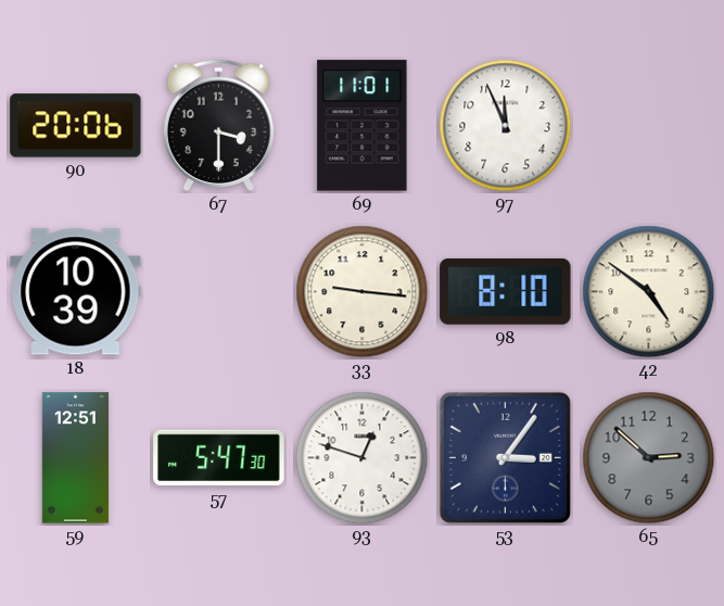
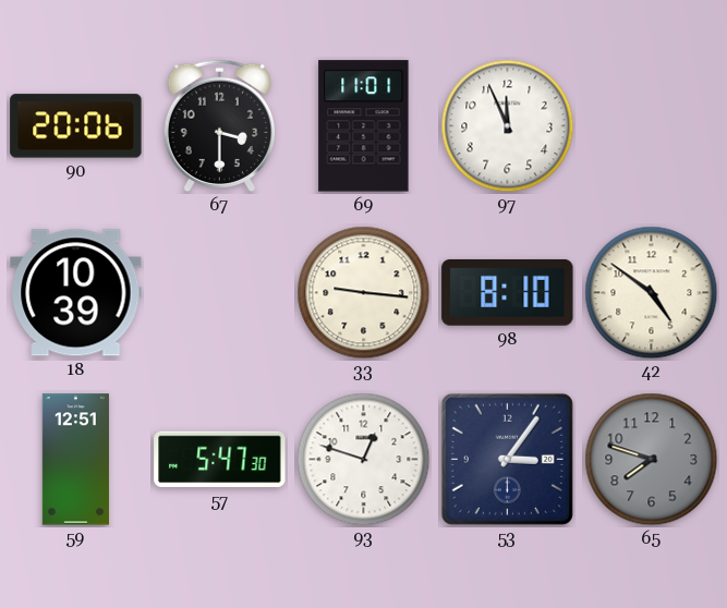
65: 2:52 -> 7:48
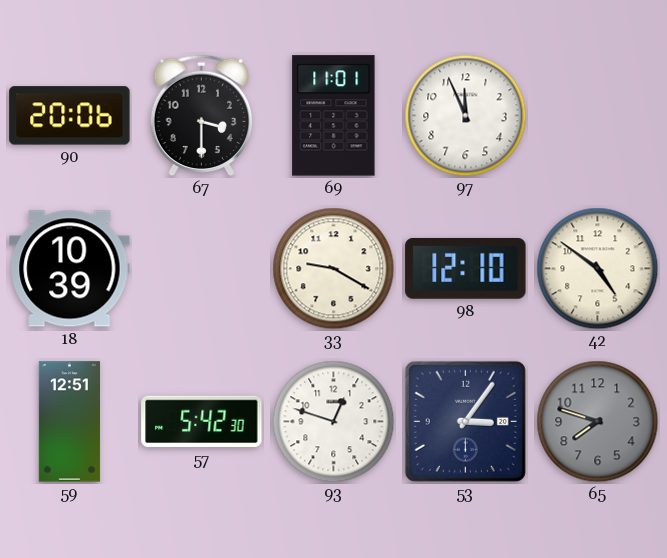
33: 9:16 -> 9:20
98: 8:10 -> 12:10
57: 5:47 -> 5:42
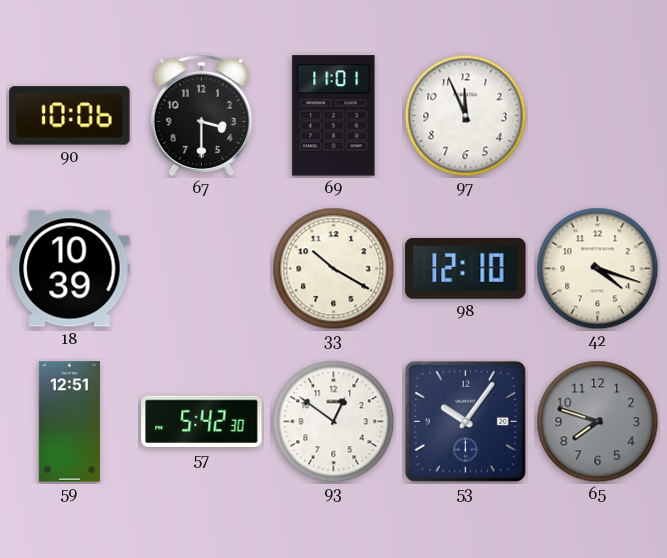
90: 20:06 -> 10:06
33: 9:20 -> 10:20
42: 4:51 -> 4:18
93: 12:48 -> 12:51
53: 3:06 -> 10:06
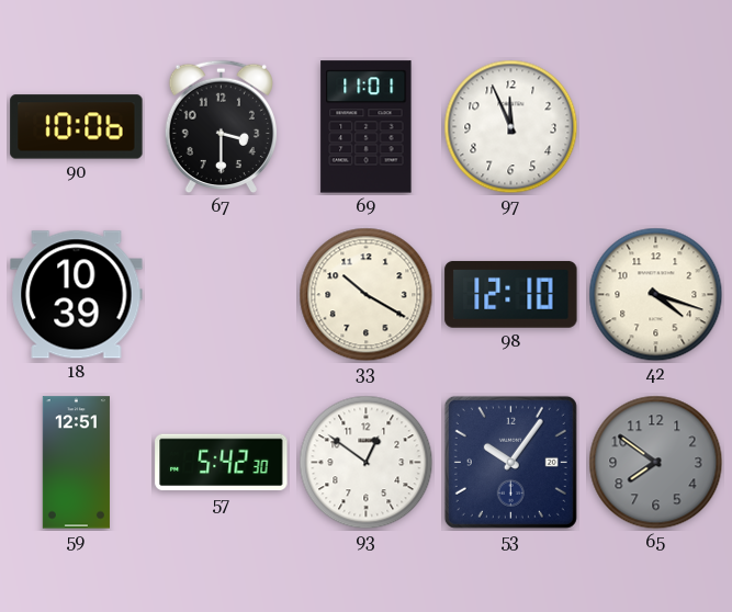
65: 7:48 -> 7:51
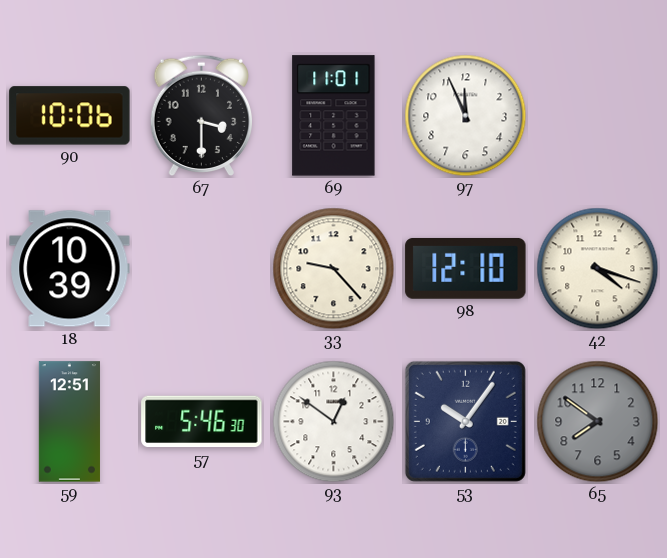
33: 10:20 -> 9:23
57: 5:42 -> 5:46
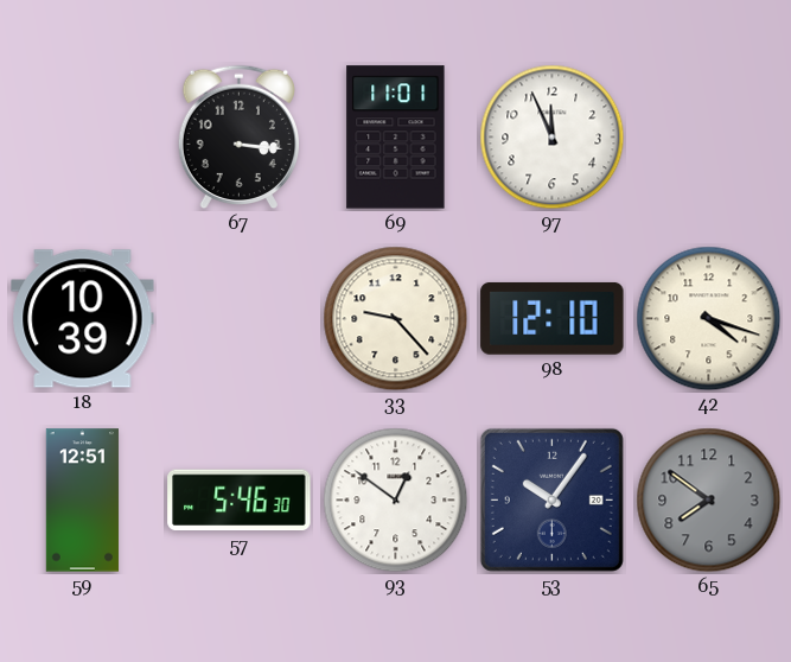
90: 10:06 -> none
67: 3:30 -> 3:16
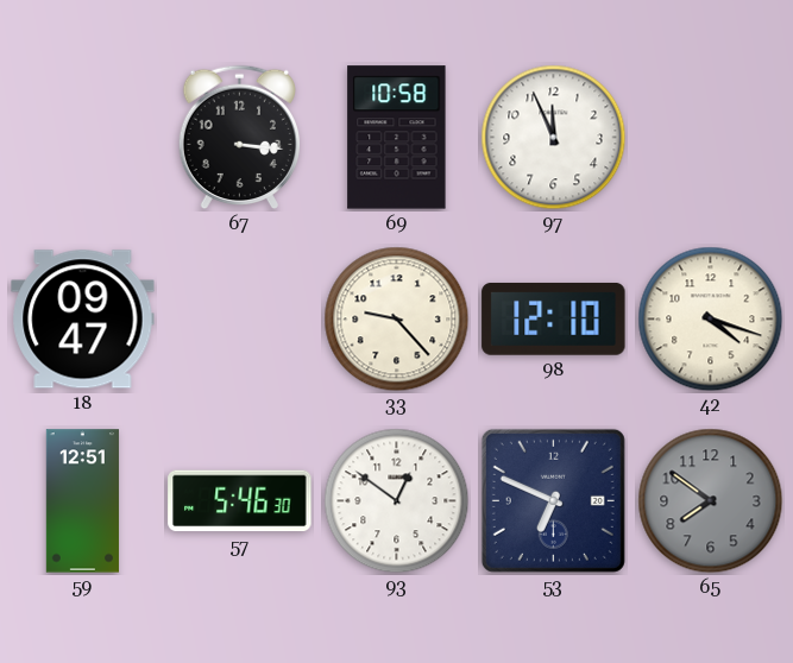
69: 11:01 -> 10:58
18: 10:39 -> 09:47
53: 10:06 -> 6:49
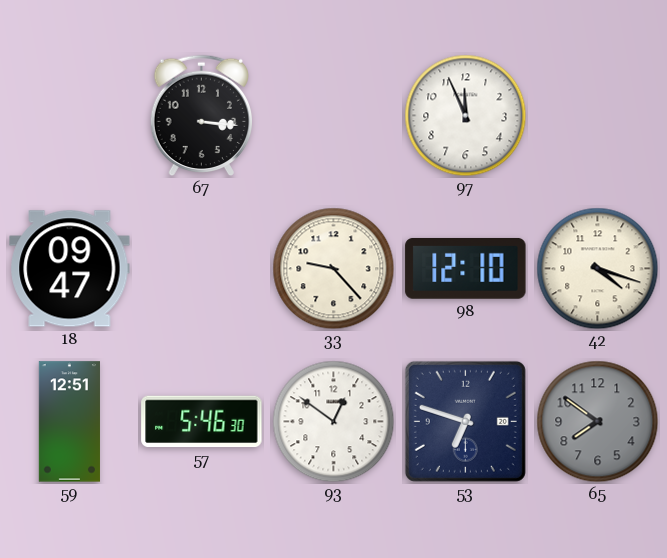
69: 10:58 -> none
53: 6:49 -> 6:48
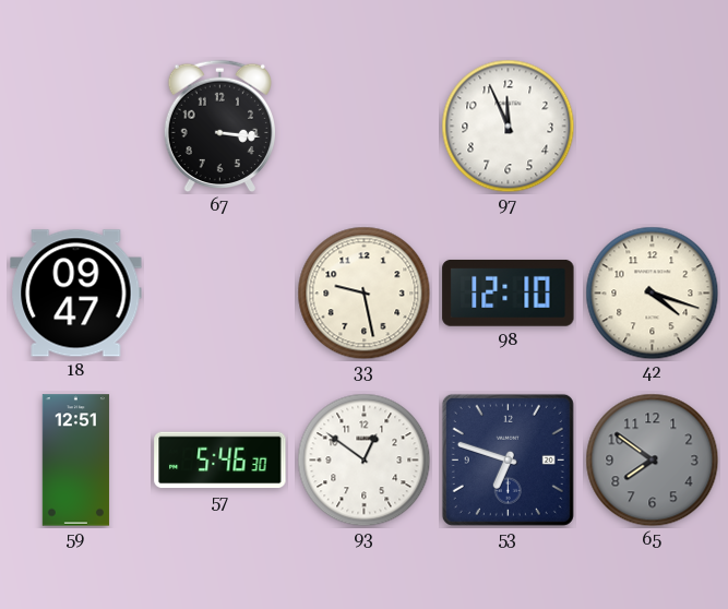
33: 9:23 -> 9:28
